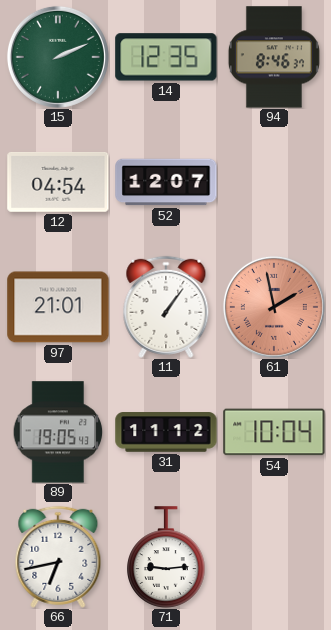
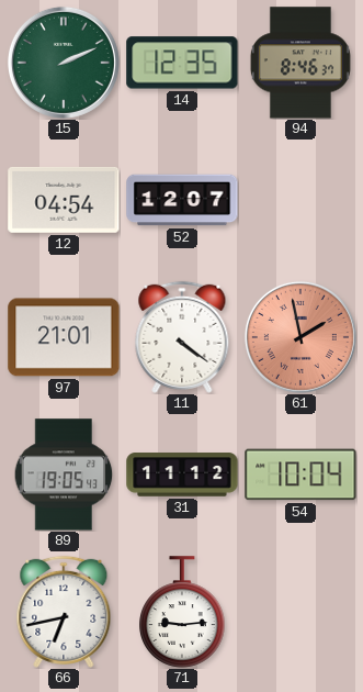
11: 1:06 -> 4:21
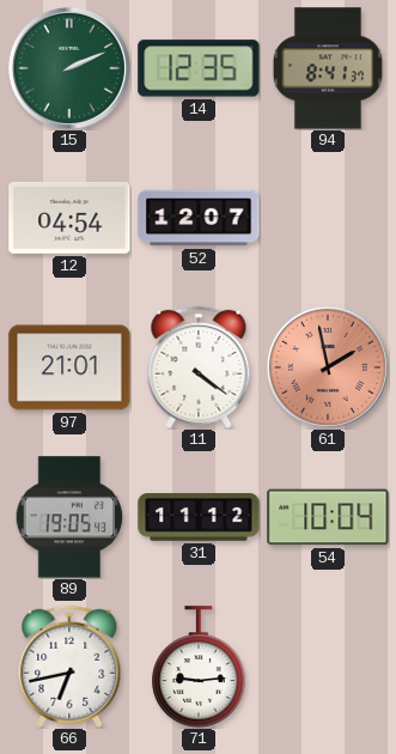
94: 8:46 -> 8:41
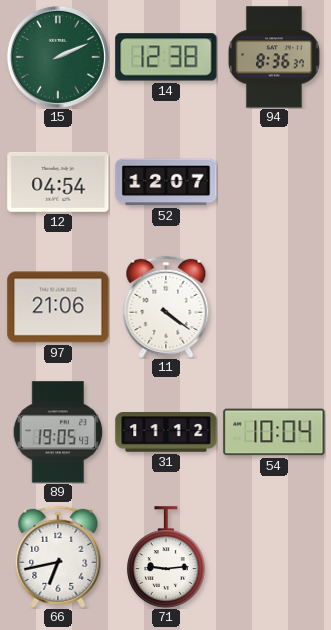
14: 12:35 -> 12:38
94: 8:41 -> 8:36
97: 21:01 -> 21:06
61: 1:58 -> none
